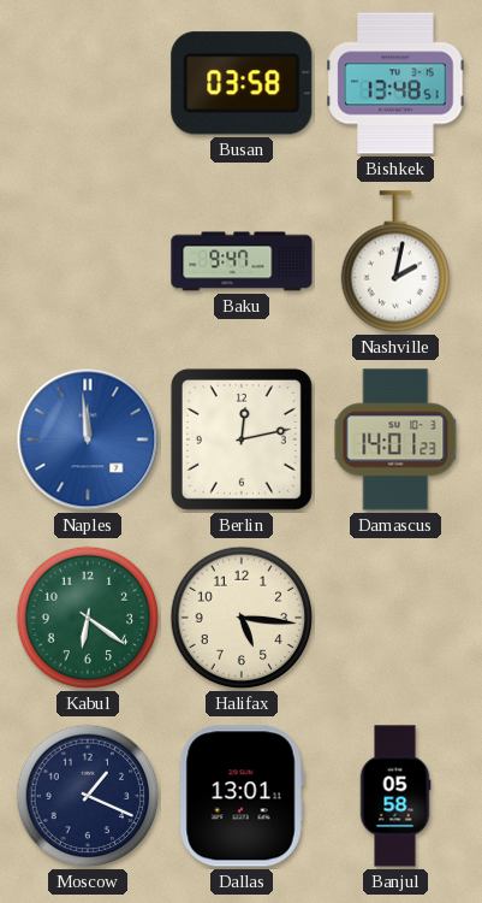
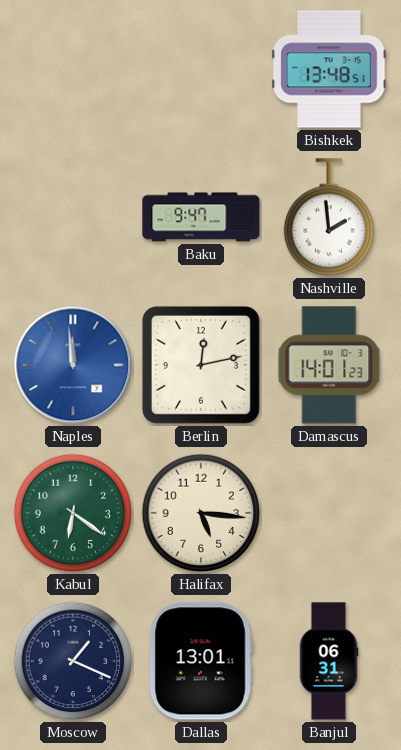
Busan: 03:58 -> none
Nashville: 2:02 -> 1:59
Banjul: 05:58 -> 06:31
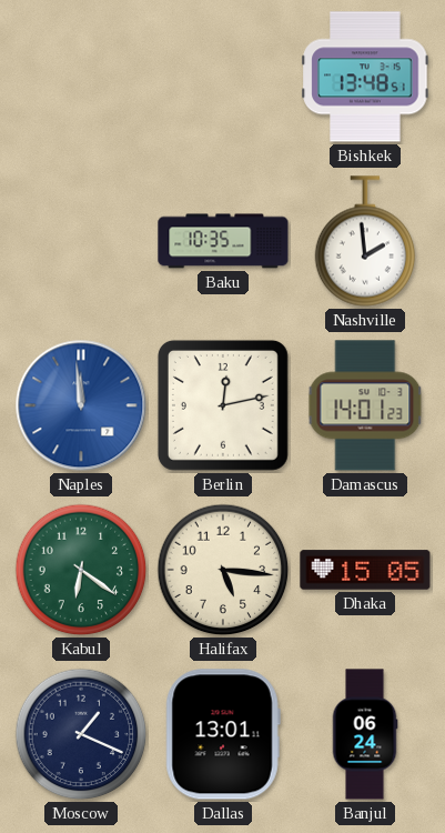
Baku: 9:47 -> 10:35
Dhaka: none -> 15:05
Banjul: 06:31 -> 06:24
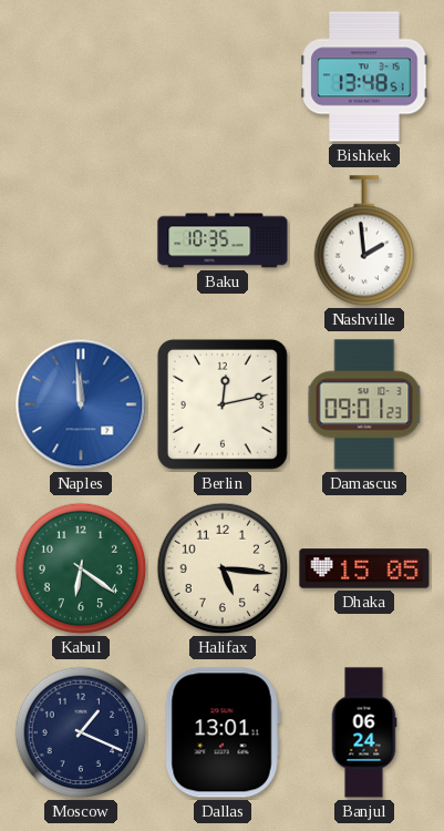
Damascus: 14:01 -> 09:01
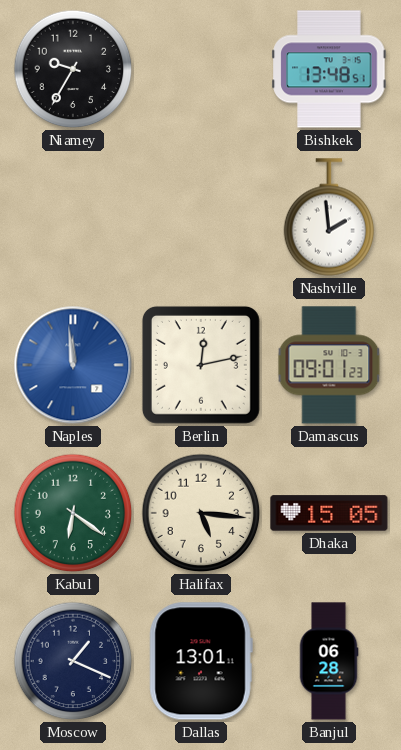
Niamey: none -> 9:35
Baku: 10:35 -> none
Banjul: 06:24 -> 06:28
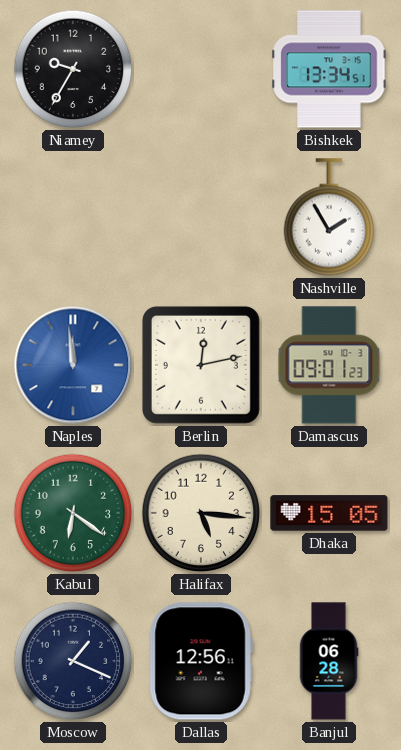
Bishkek: 13:48 -> 13:34
Nashville: 1:59 -> 1:55
Dallas: 13:01 -> 12:56
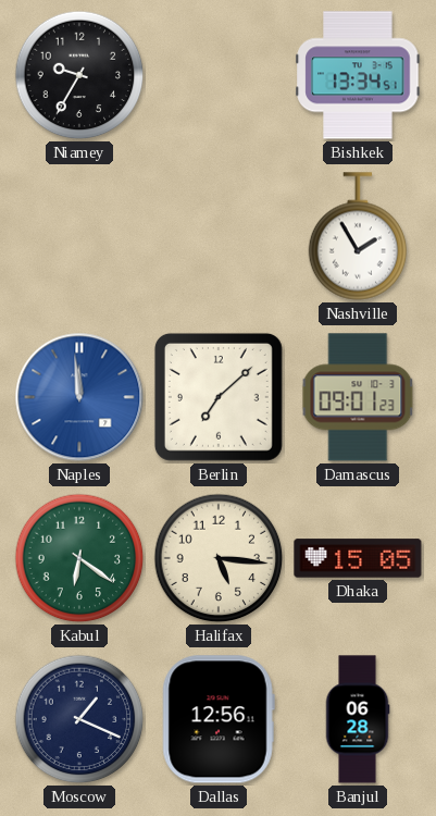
Berlin: 12:13 -> 7:08
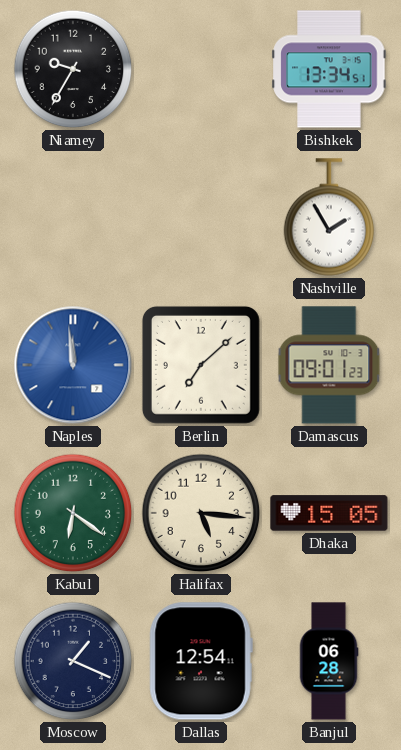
Dallas: 12:56 -> 12:54
